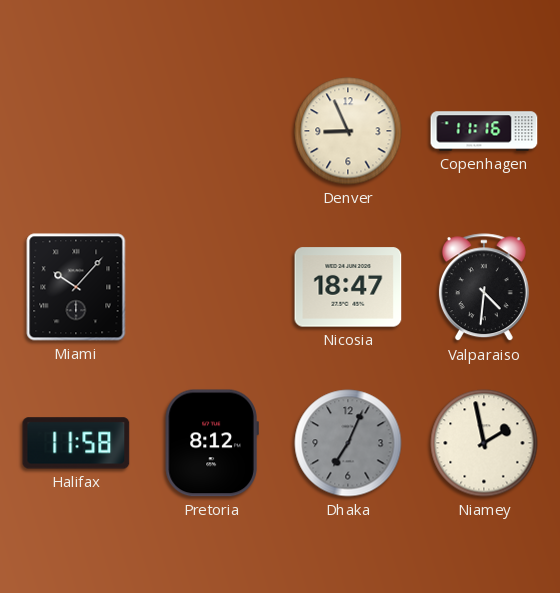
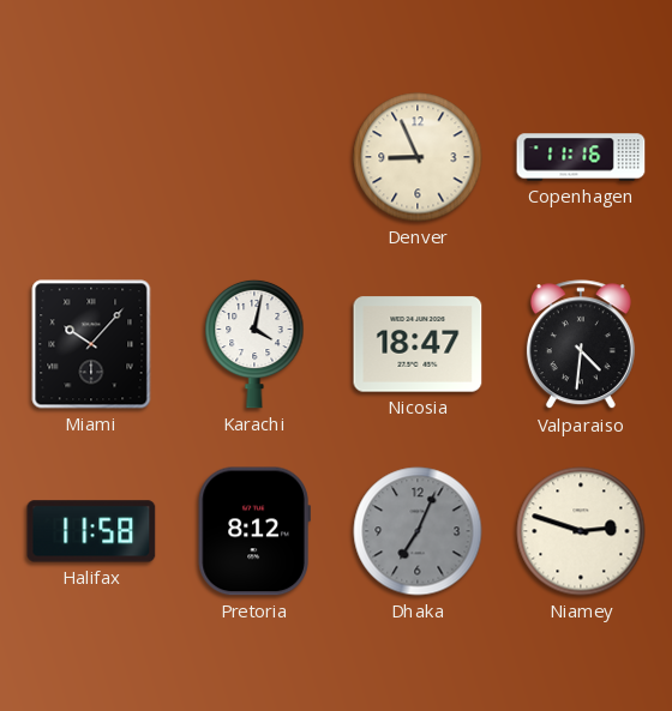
Karachi: none -> 4:02
Niamey: 1:58 -> 2:48
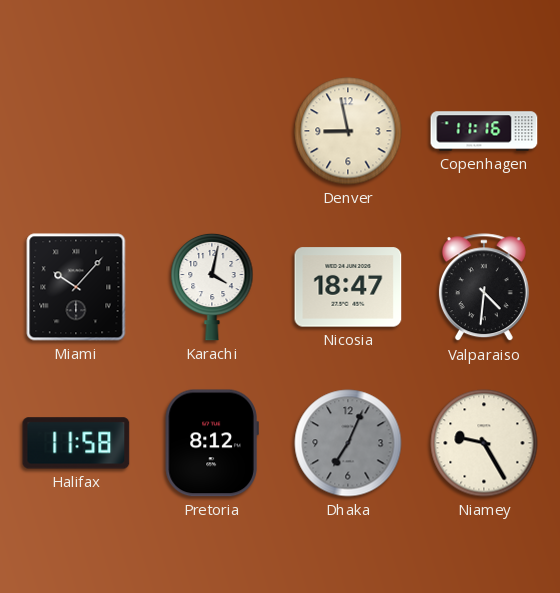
Denver: 8:56 -> 8:58
Niamey: 2:48 -> 9:25
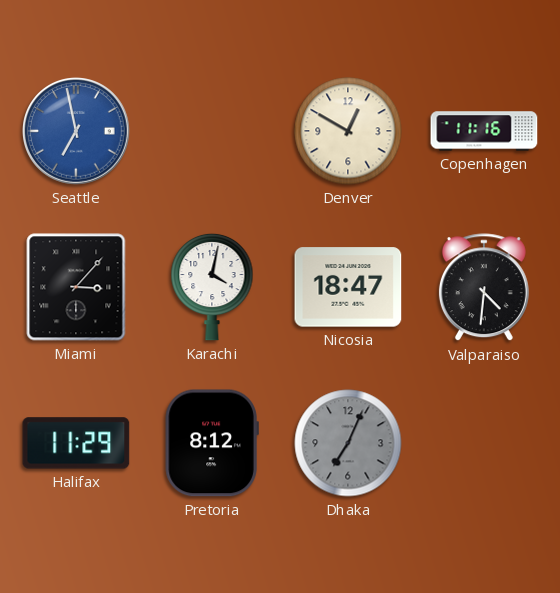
Seattle: none -> 6:58
Denver: 8:58 -> 12:50
Miami: 10:07 -> 3:07
Halifax: 11:58 -> 11:29
Niamey: 9:25 -> none
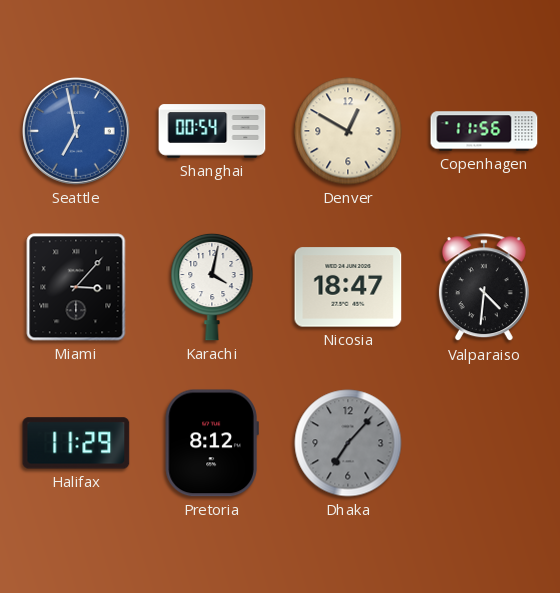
Shanghai: none -> 00:54
Copenhagen: 11:16 -> 11:56
Dhaka: 7:04 -> 7:07
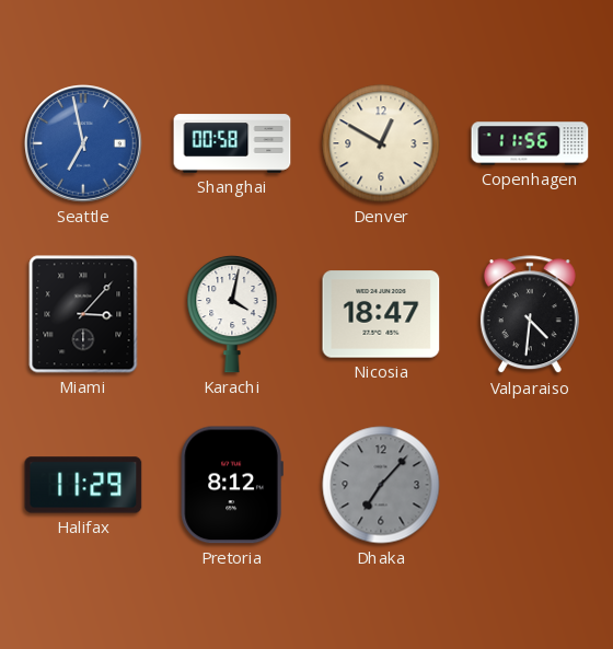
Shanghai: 00:54 -> 00:58
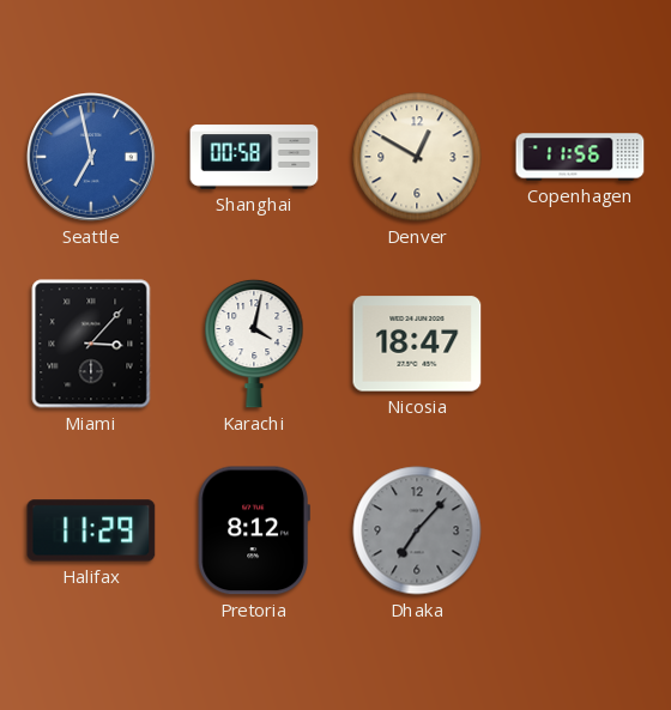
Valparaiso: 4:31 -> none
